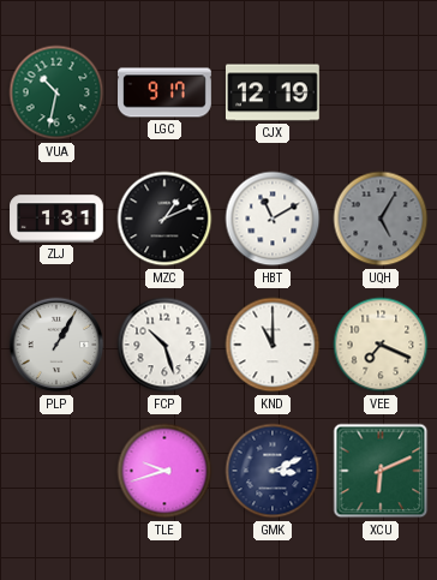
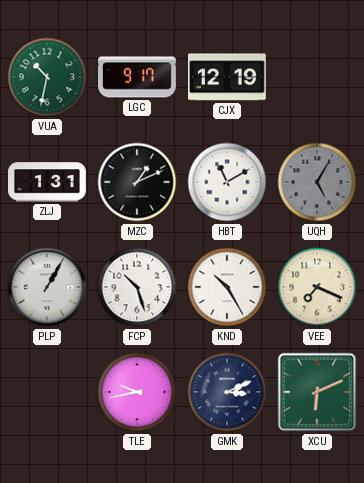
KND: 11:00 -> 10:25
TLE: 9:42 -> 9:43
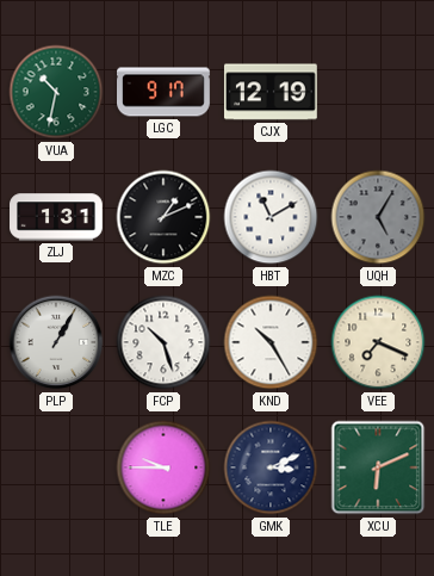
TLE: 9:43 -> 9:45
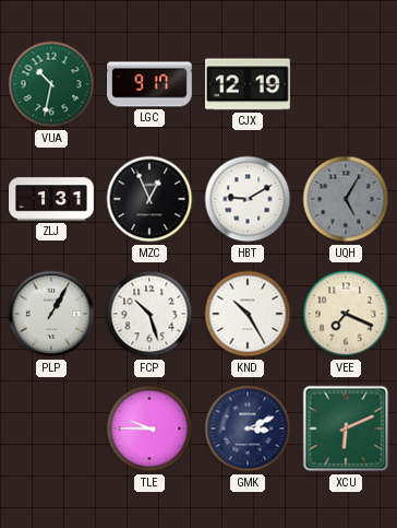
MZC: 1:11 -> 12:56
HBT: 11:10 -> 9:10
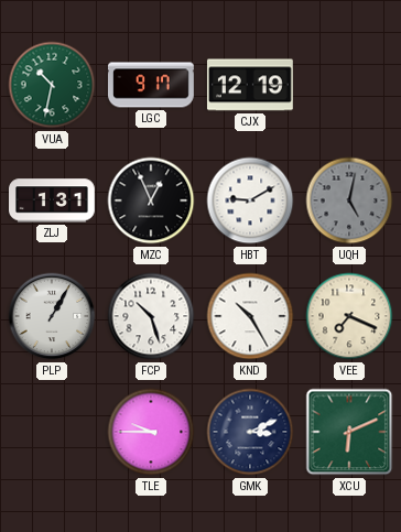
UQH: 5:05 -> 5:02
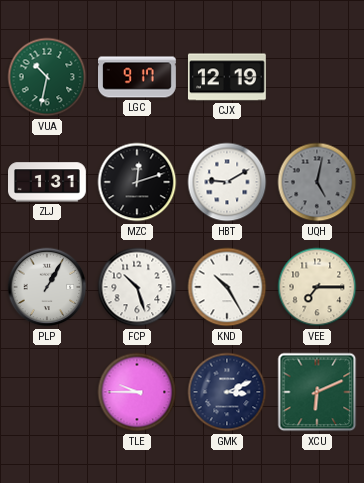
MZC: 12:56 -> 12:12
VEE: 7:19 -> 7:15
